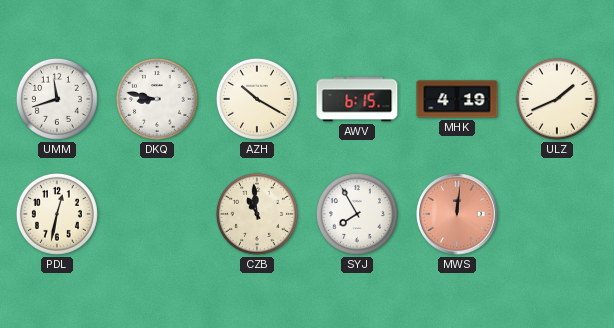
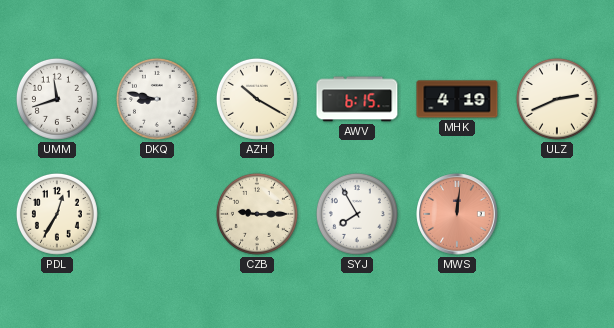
ULZ: 1:41 -> 2:41
PDL: 12:32 -> 12:35
CZB: 10:59 -> 9:15
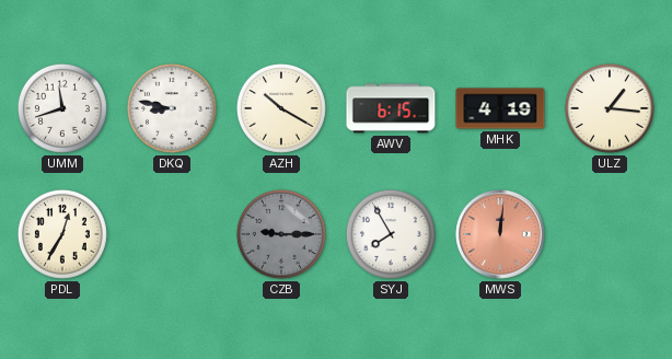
ULZ: 2:41 -> 1:16
CZB dial: cream -> grey
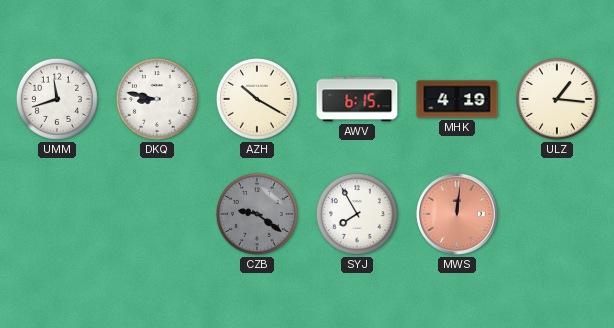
PDL: 12:35 -> none
CZB: 9:15 -> 9:21
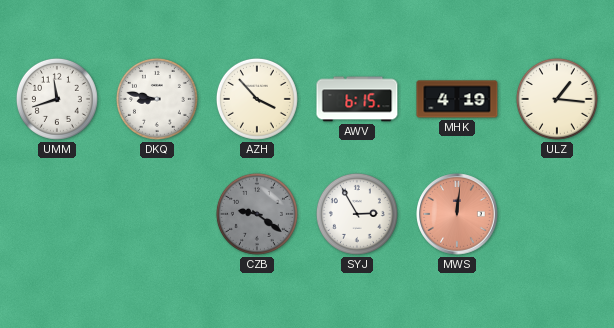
AZH: 10:20 -> 3:53
SYJ: 7:55 -> 2:55
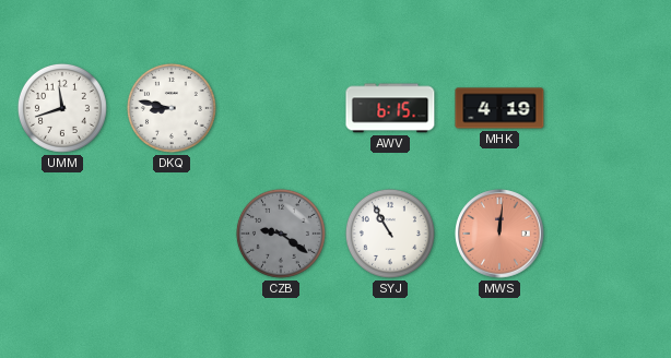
AZH: 3:53 -> none
ULZ: 1:16 -> none
SYJ: 2:55 -> 10:55
